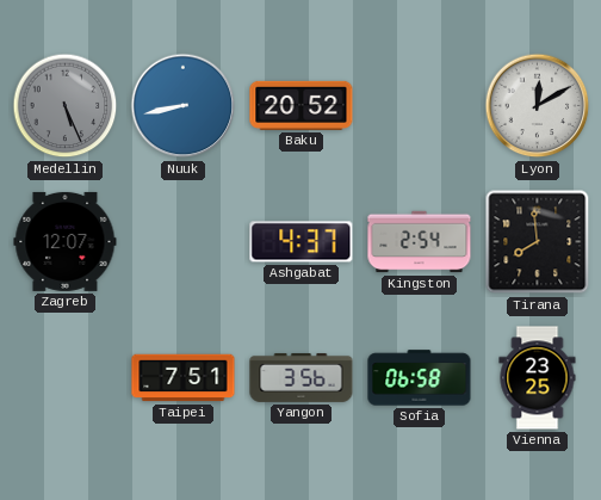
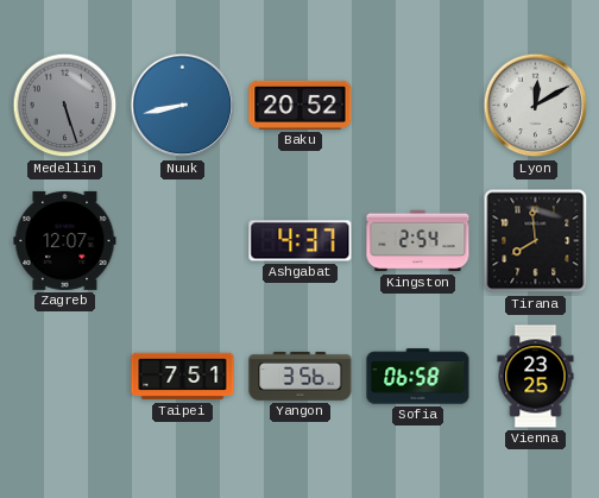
Medellin: 5:26 -> 5:27
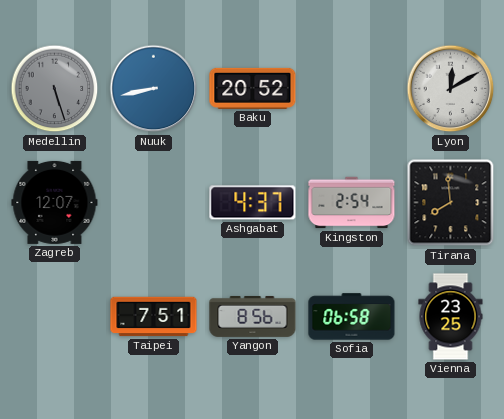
Yangon: 3:56 -> 8:56
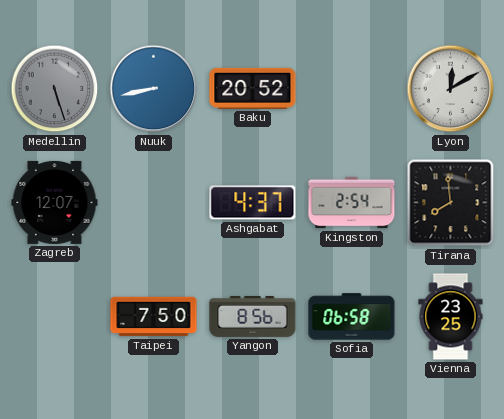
Taipei: 7:51 -> 7:50
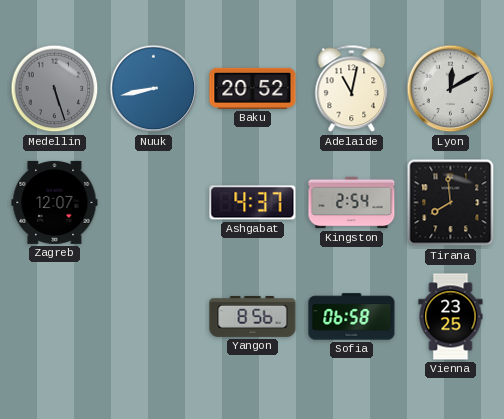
Adelaide: none -> 11:02
Taipei: 7:50 -> none
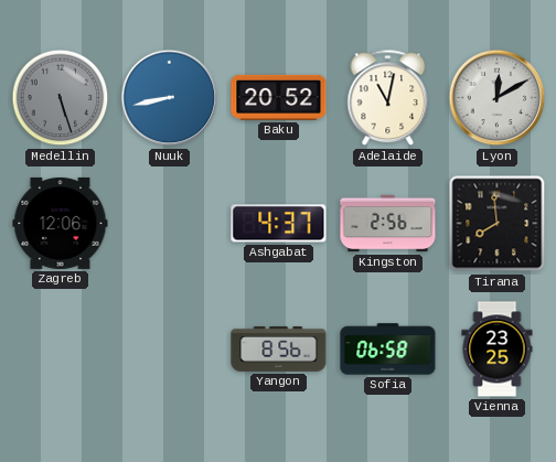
Zagreb: 12:07 -> 12:06
Kingston: 2:54 -> 2:56
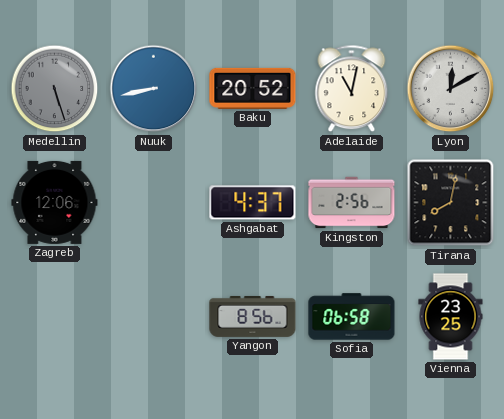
Tirana: 7:59 -> 8:02
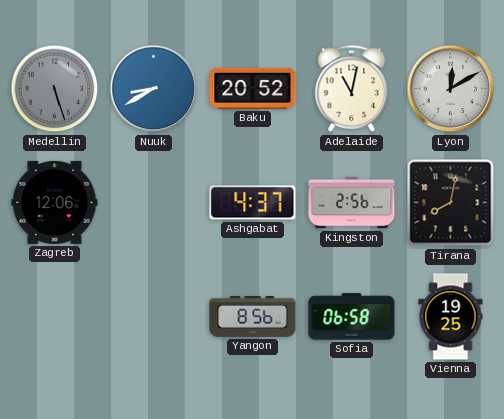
Nuuk: 8:43 -> 8:40
Vienna: 23:25 -> 19:25
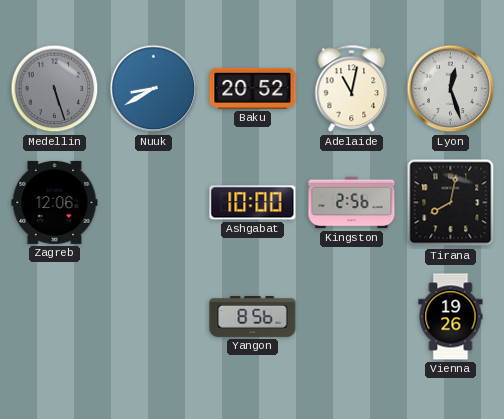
Lyon: 12:10 -> 12:27
Ashgabat: 4:37 -> 10:00
Sofia: 06:58 -> none
Vienna: 19:25 -> 19:26
